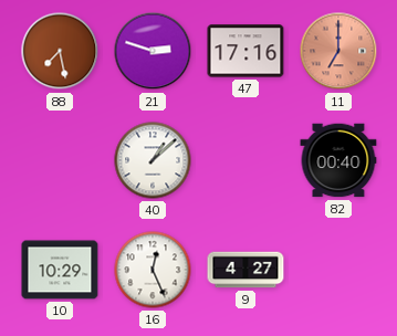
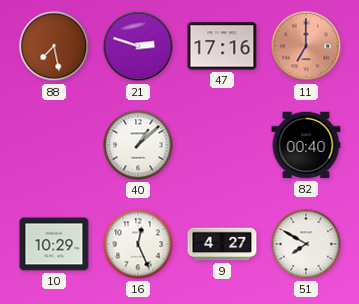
51: none -> 7:50
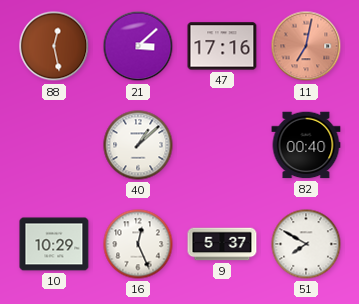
88: 7:28 -> 12:28
21: 2:48 -> 3:08
11: 7:00 -> 7:02
9: 4:27 -> 5:37
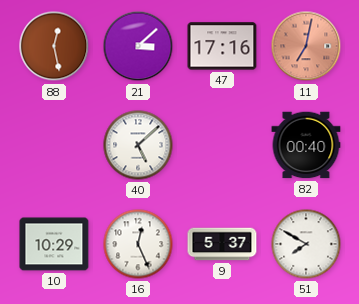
40: 1:08 -> 5:08
